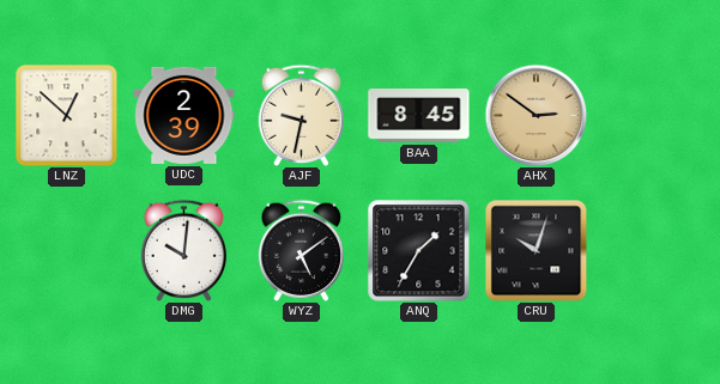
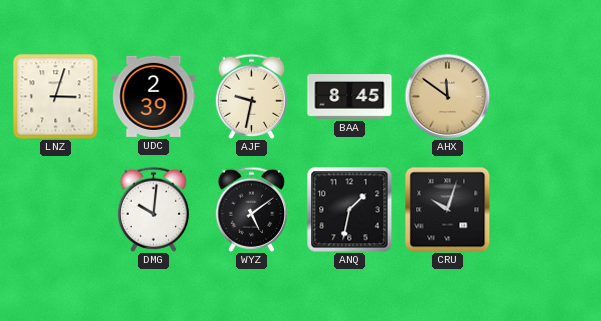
LNZ: 12:52 -> 3:03
AHX: 2:51 -> 11:51
ANQ: 1:35 -> 1:32
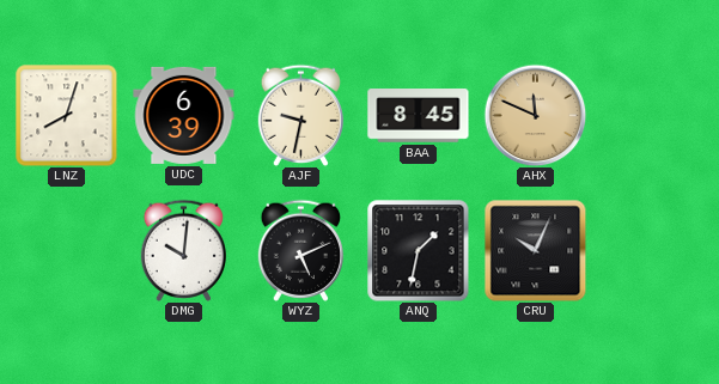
LNZ: 3:03 -> 8:03
UDC: 2:39 -> 6:39
AHX: 11:51 -> 11:49
WYZ: 5:09 -> 5:11
CRU: 10:03 -> 10:04
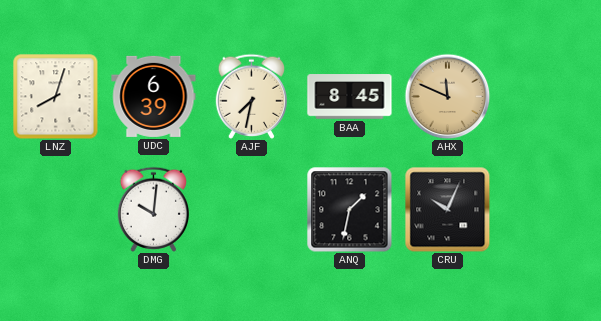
AJF: 9:32 -> 7:32
WYZ: 5:11 -> none
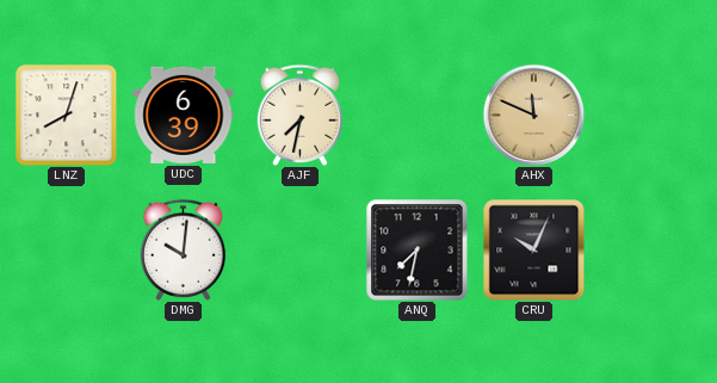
BAA: 8:45 -> none
ANQ: 1:32 -> 7:32
